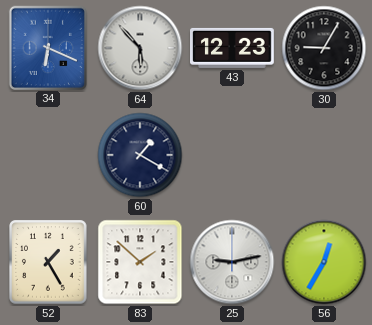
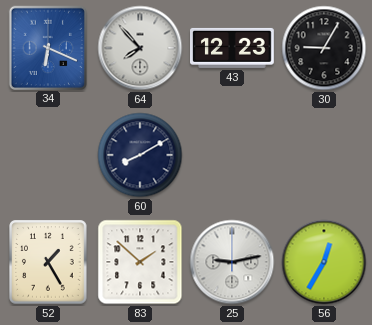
64: 5:53 -> 7:53
60: 1:20 -> 8:10
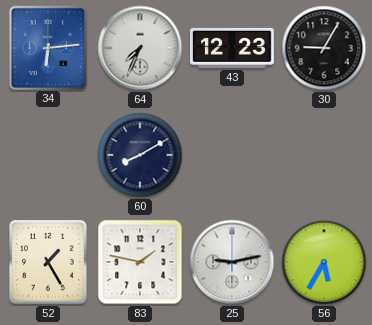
34: 6:19 -> 6:14
64: 7:53 -> 7:34
83: 1:52 -> 1:47
56: 12:35 -> 5:35
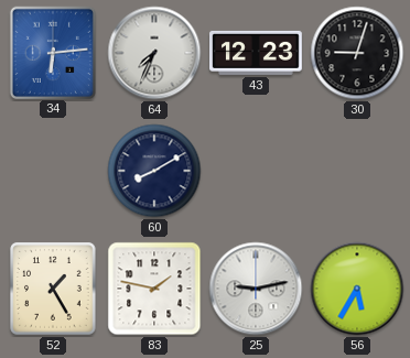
30: 9:05 -> 9:03
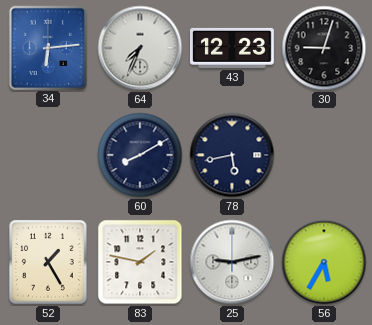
78: none -> 5:43
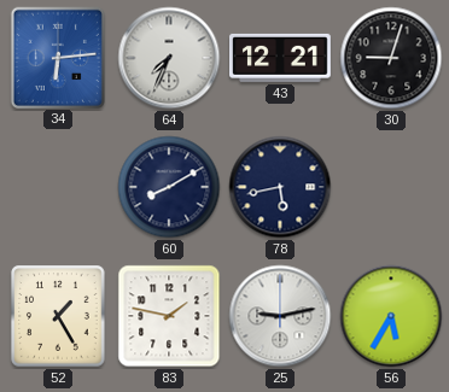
43: 12:23 -> 12:21
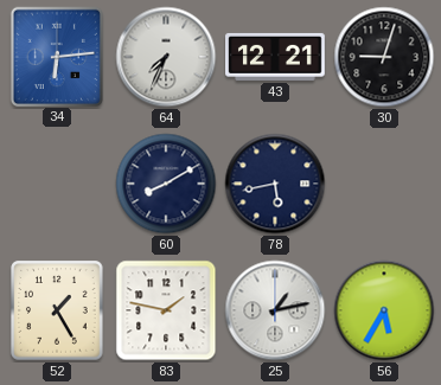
25: 9:13 -> 1:13
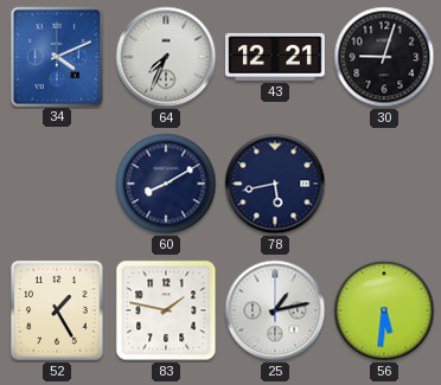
34: 6:14 -> 4:11
56: 5:35 -> 5:31
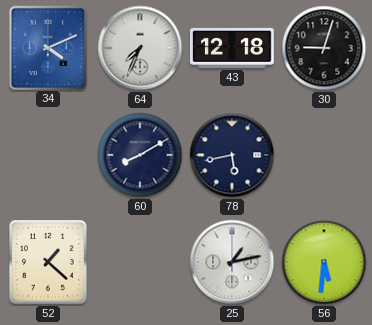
43: 12:21 -> 12:18
52: 1:25 -> 1:22
83: 1:47 -> none
